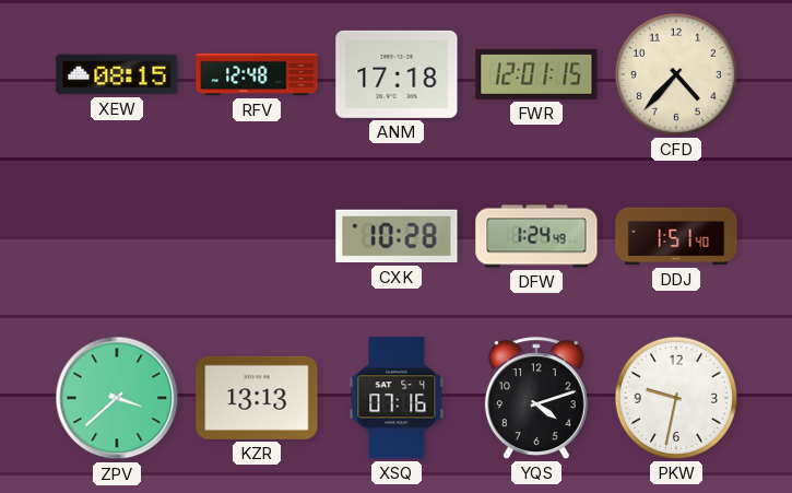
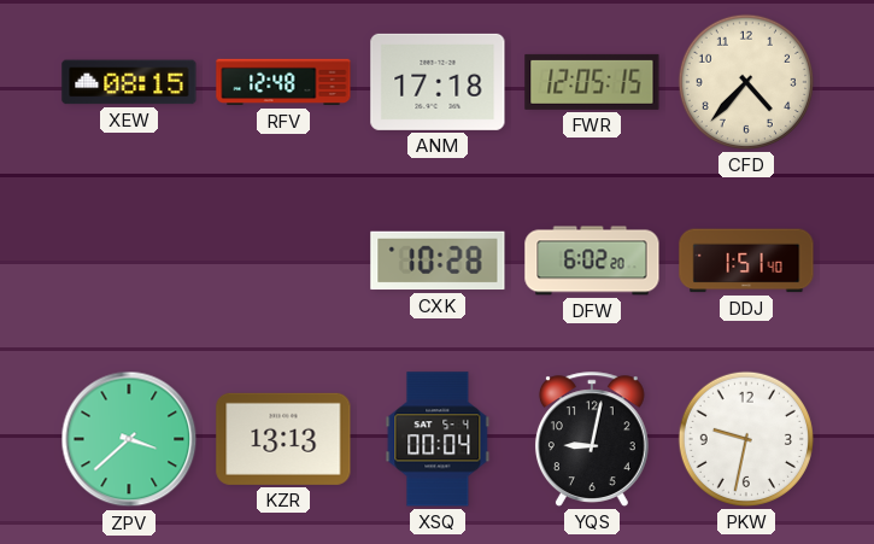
FWR: 12:01 -> 12:05
DFW: 1:24 -> 6:02
XSQ: 07:16 -> 00:04
YQS: 4:12 -> 9:02
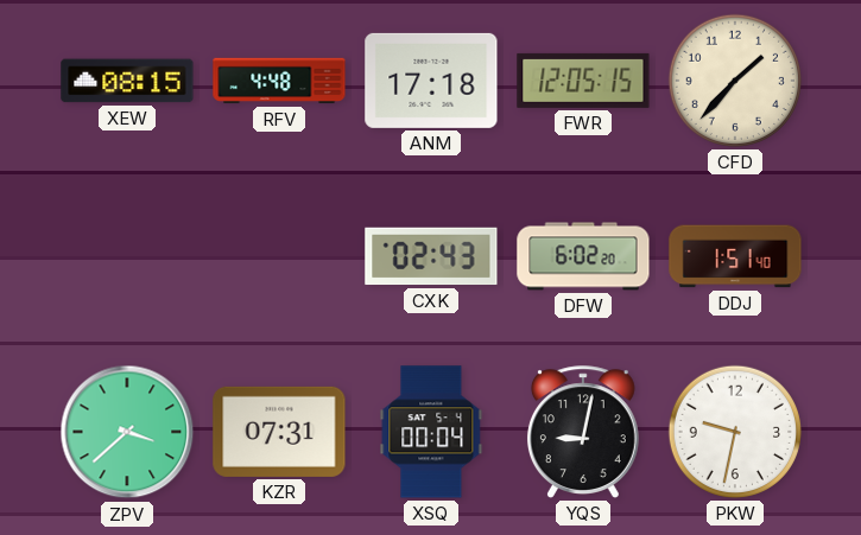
RFV: 12:48 -> 4:48
CFD: 4:37 -> 1:37
CXK: 10:28 -> 02:43
KZR: 13:13 -> 07:31
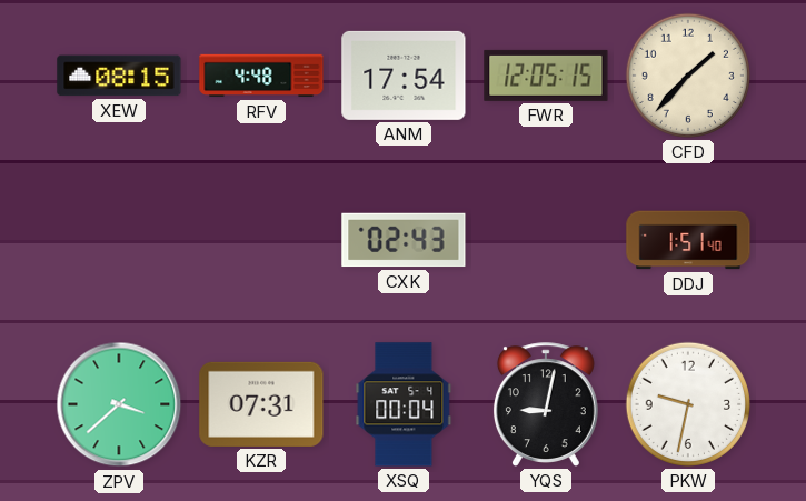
ANM: 17:18 -> 17:54
DFW: 6:02 -> none
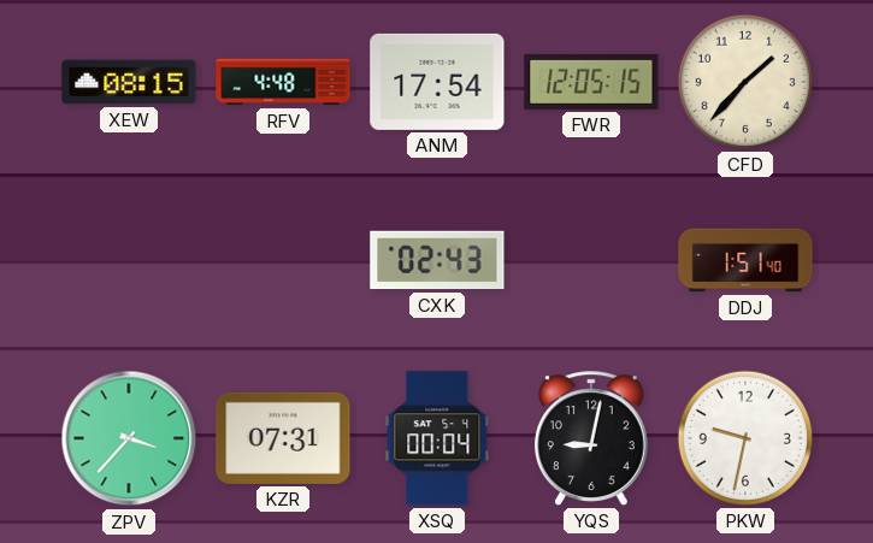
ZPV: 3:38 -> 3:37
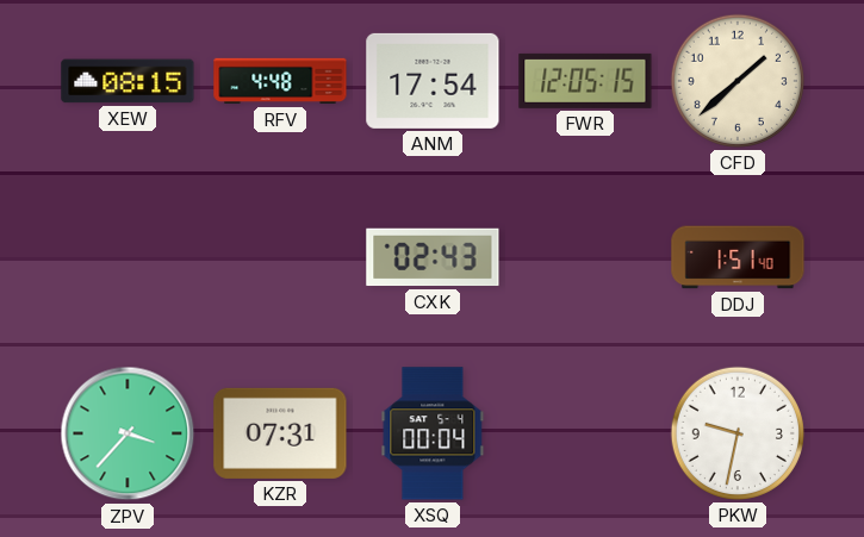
CFD: 1:37 -> 1:38
YQS: 9:02 -> none
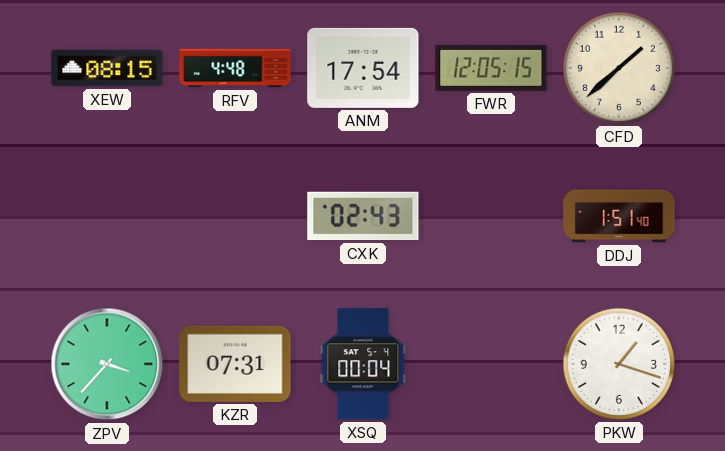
PKW: 9:32 -> 1:18
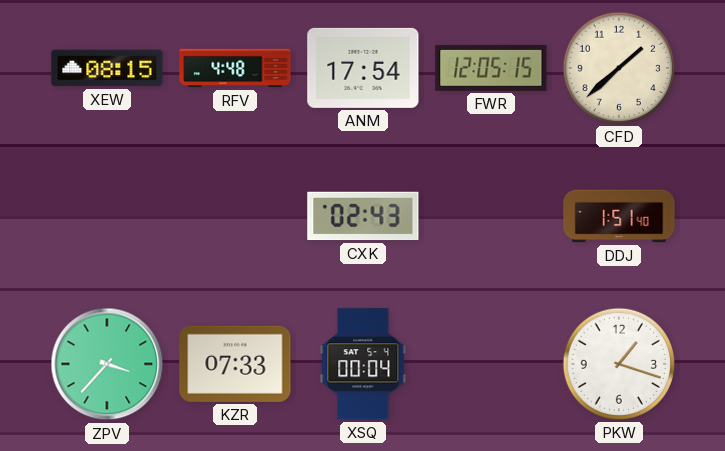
KZR: 07:31 -> 07:33
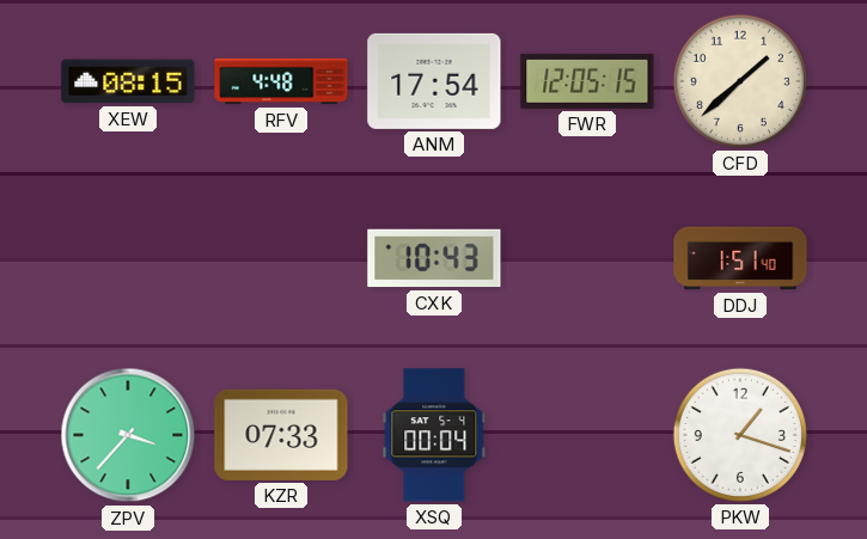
CXK: 02:43 -> 10:43
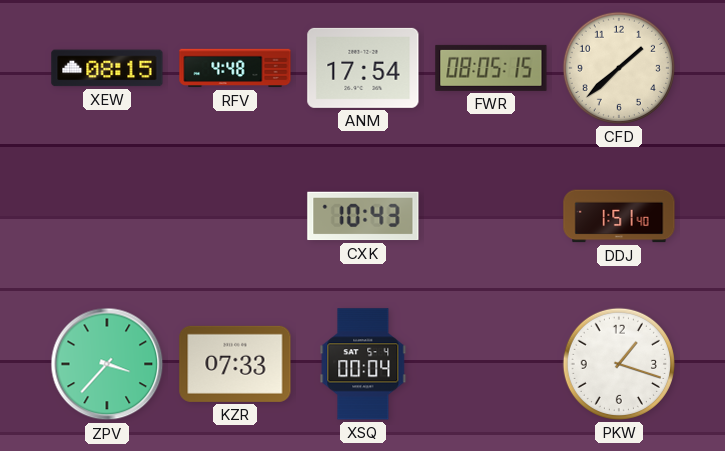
FWR: 12:05 -> 08:05
